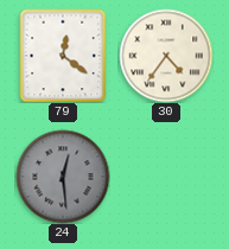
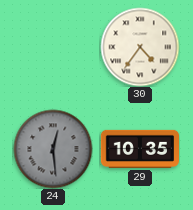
79: 12:21 -> none
29: none -> 10:35
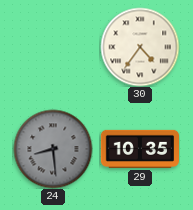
24: 12:29 -> 8:29
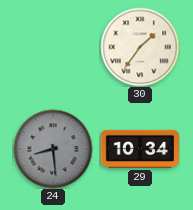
30: 4:36 -> 1:36
29: 10:35 -> 10:34
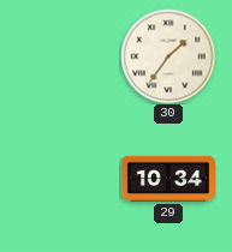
24: 8:29 -> none
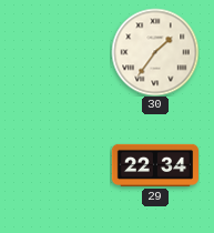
29: 10:34 -> 22:34
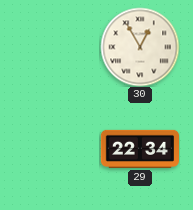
30: 1:36 -> 12:55
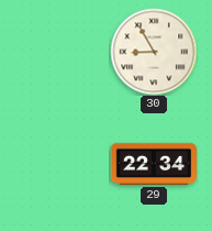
30: 12:55 -> 8:55
